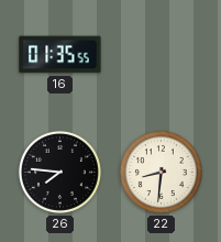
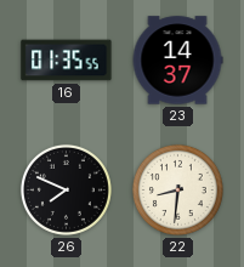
23: none -> 14:37
26: 7:46 -> 7:49
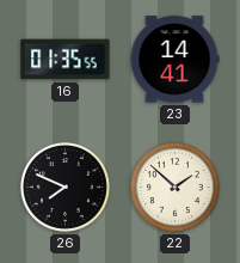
23: 14:37 -> 14:41
22: 8:31 -> 1:52
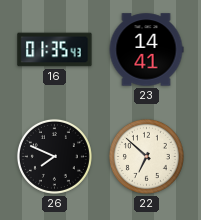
16: 01:35:55 -> 01:35:43
22: 1:52 -> 6:52
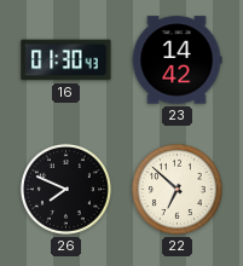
16: 01:35 -> 01:30
23: 14:41 -> 14:42
